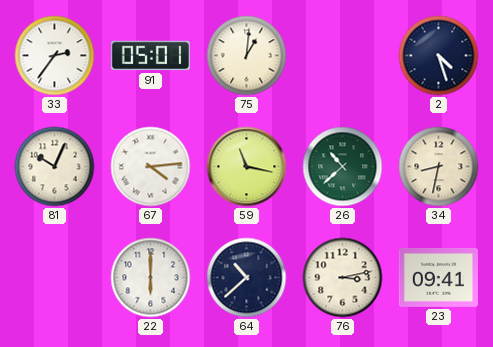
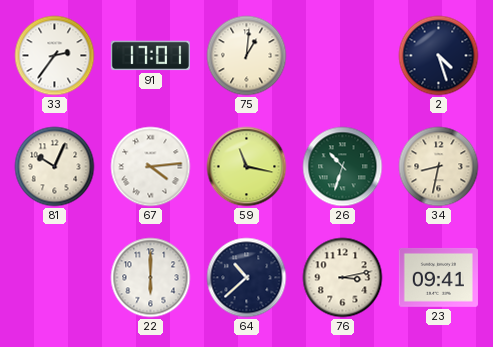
91: 05:01 -> 17:01
26: 10:38 -> 10:33
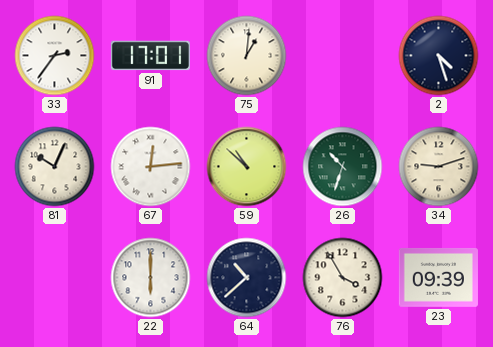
67: 4:14 -> 12:14
59: 11:17 -> 10:52
34: 8:32 -> 9:12
76: 3:13 -> 3:55
23: 09:41 -> 09:39
